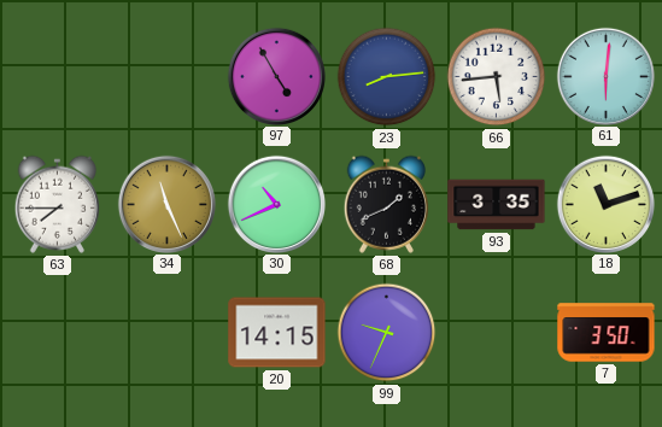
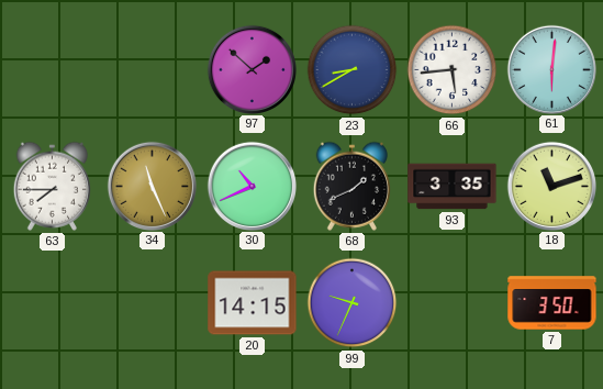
97: 4:55 -> 1:52
23: 8:14 -> 8:40
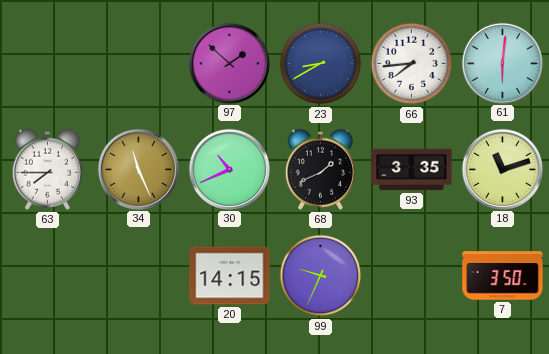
66: 5:44 -> 7:44
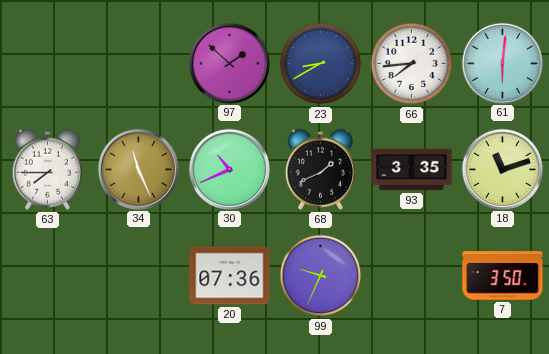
20: 14:15 -> 07:36
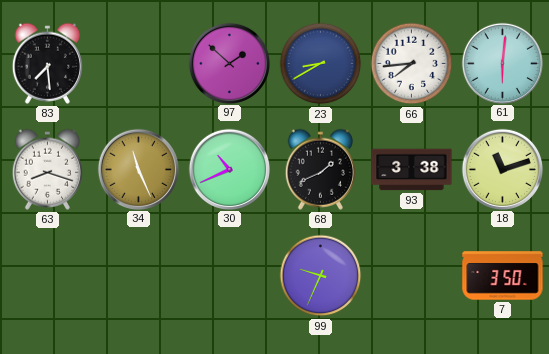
83: none -> 7:29
63: 7:45 -> 8:18
93: 3:35 -> 3:38
20: 07:36 -> none
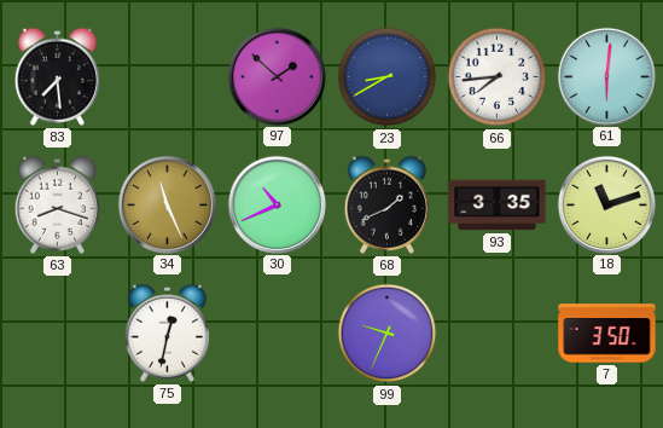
93: 3:38 -> 3:35
75: none -> 12:32
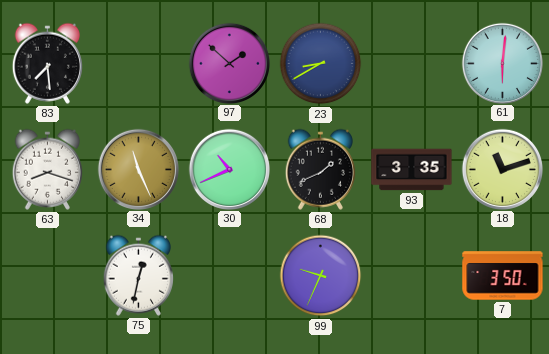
66: 7:44 -> none
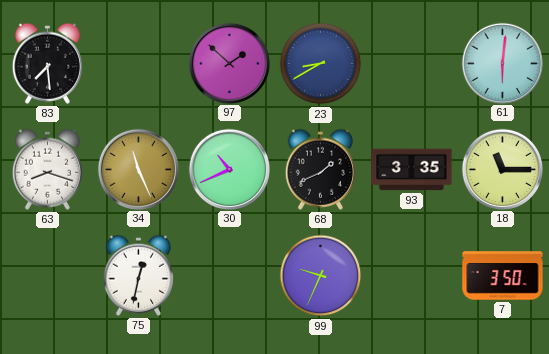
18: 11:12 -> 11:15
